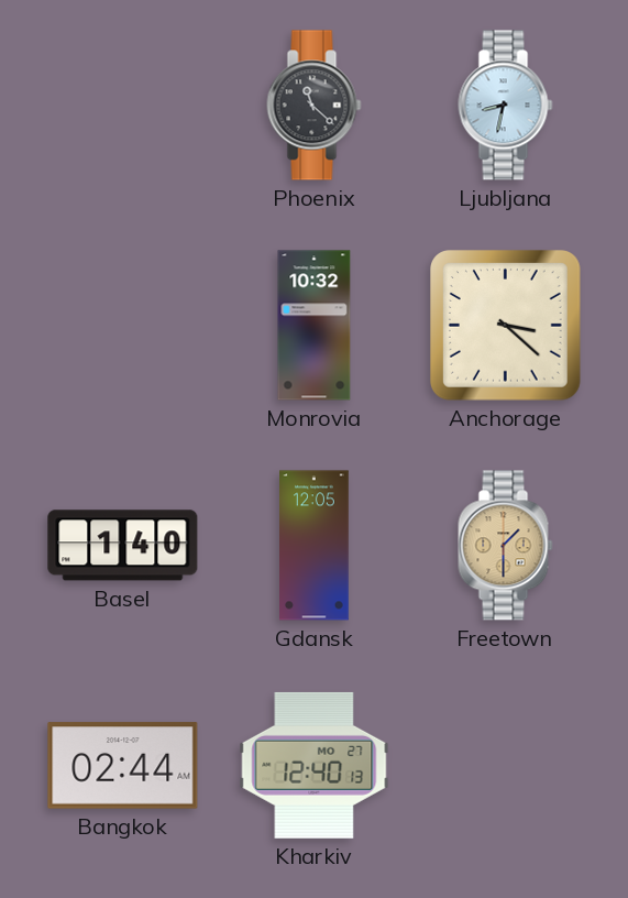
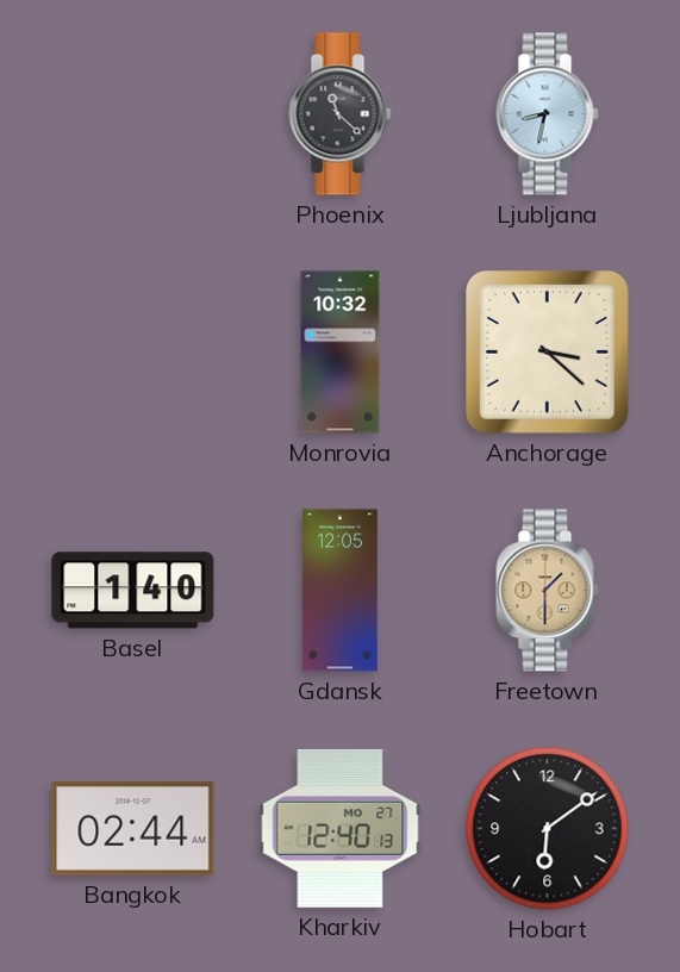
Hobart: none -> 6:09
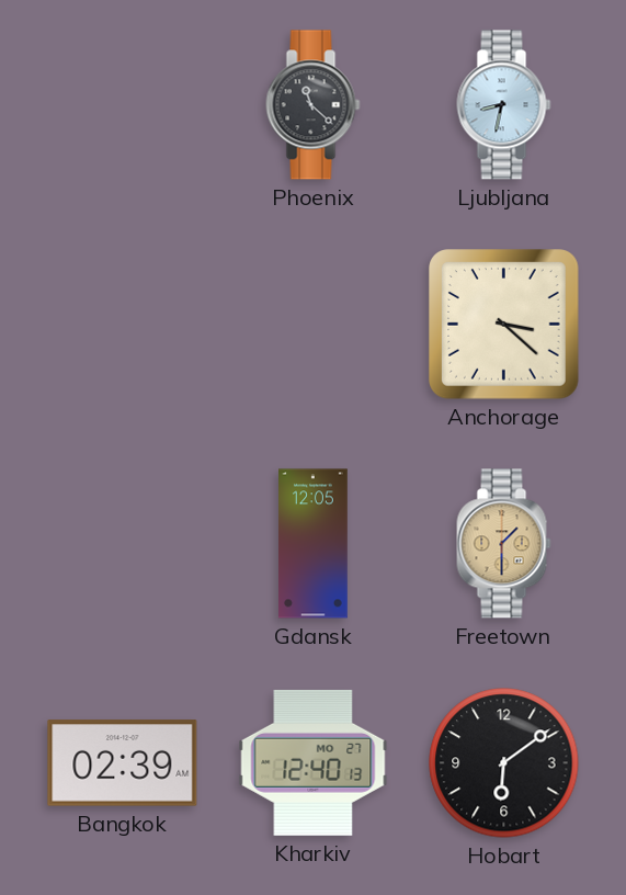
Monrovia: 10:32 -> none
Basel: 1:40 -> none
Bangkok: 02:44 -> 02:39
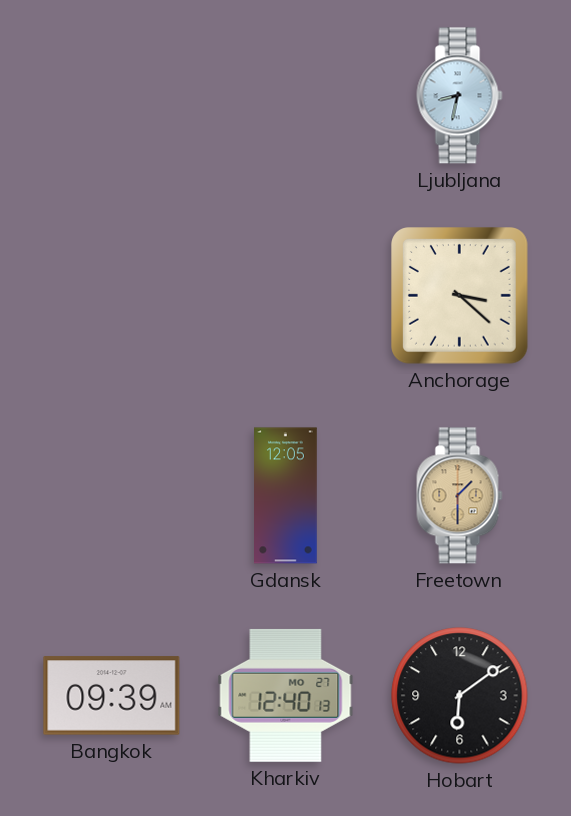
Phoenix: 11:22 -> none
Bangkok: 02:39 -> 09:39
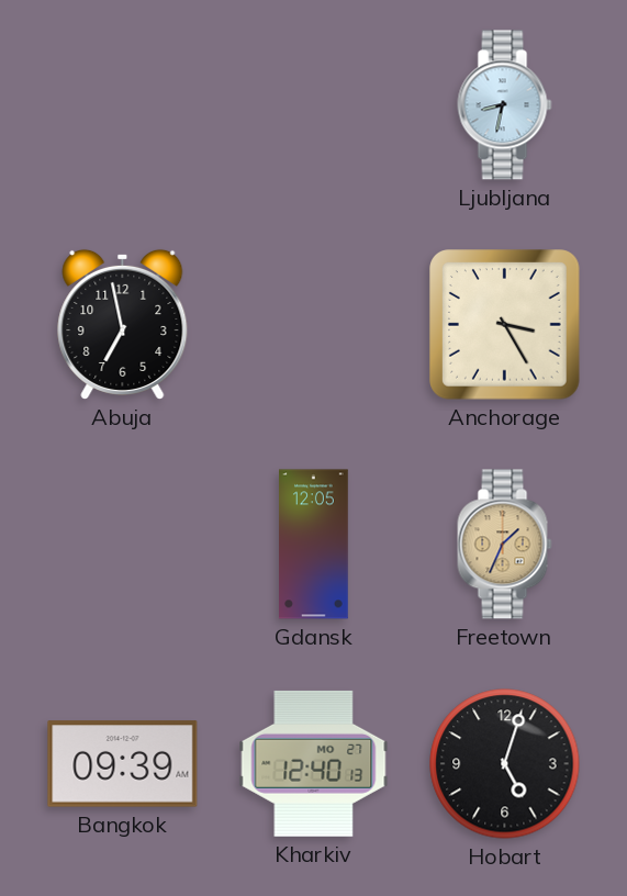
Abuja: none -> 6:58
Anchorage: 3:22 -> 3:25
Freetown: 1:30 -> 1:34
Hobart: 6:09 -> 5:03
